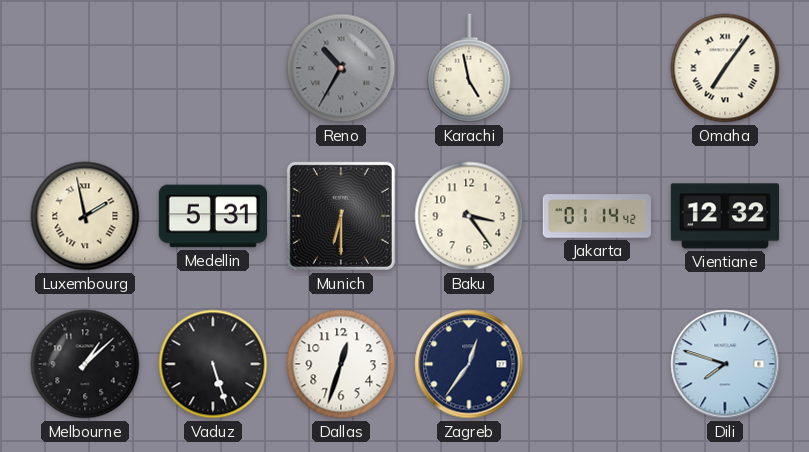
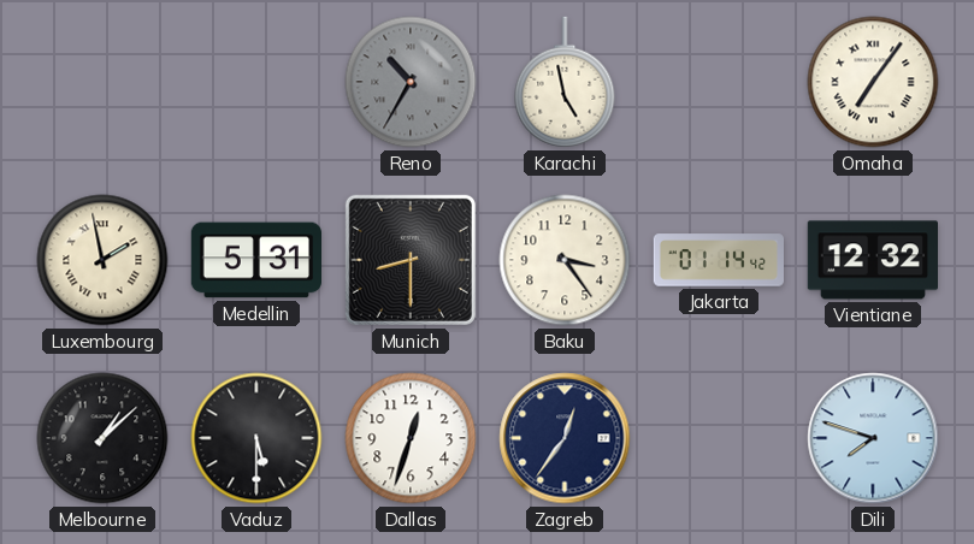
Munich: 6:30 -> 8:30
Vaduz: 5:27 -> 5:30
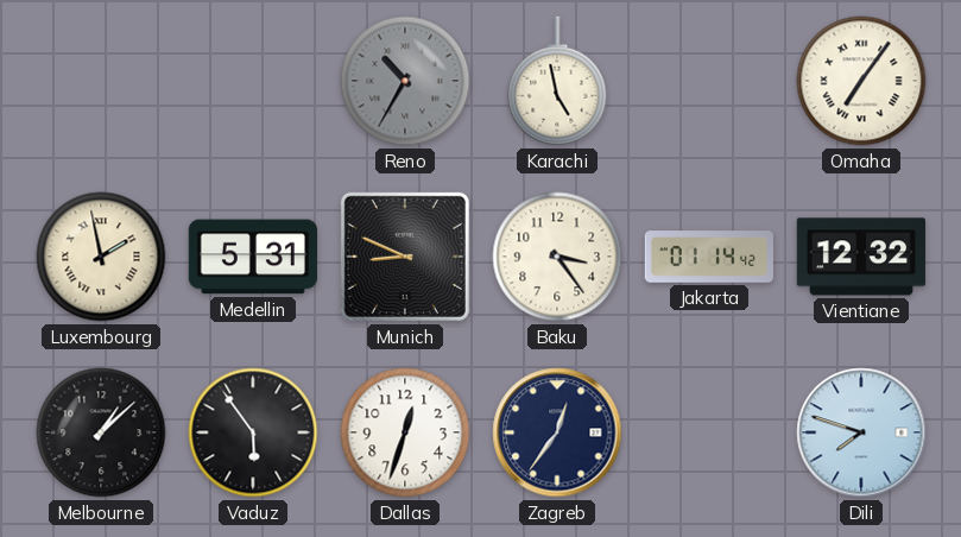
Munich: 8:30 -> 8:49
Vaduz: 5:30 -> 5:54
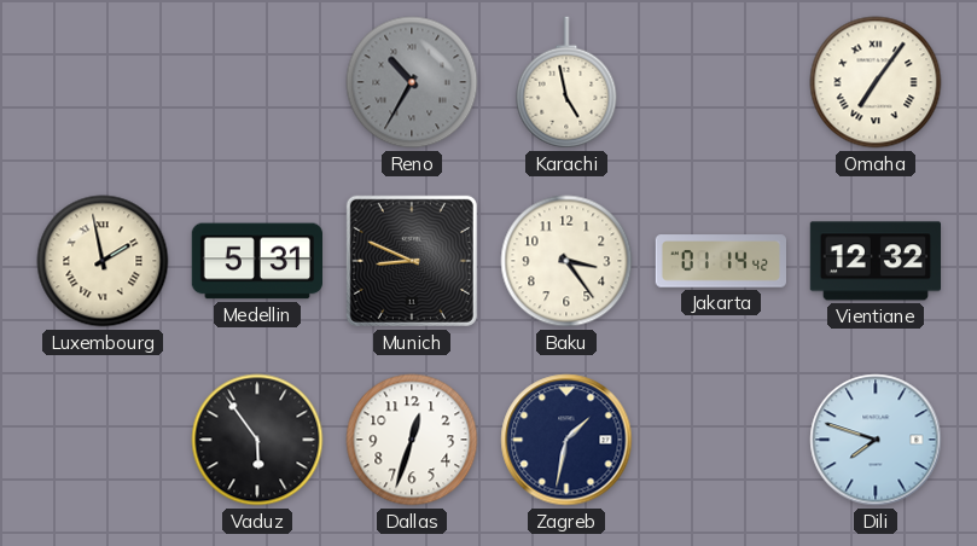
Melbourne: 1:08 -> none
Zagreb: 12:36 -> 1:32
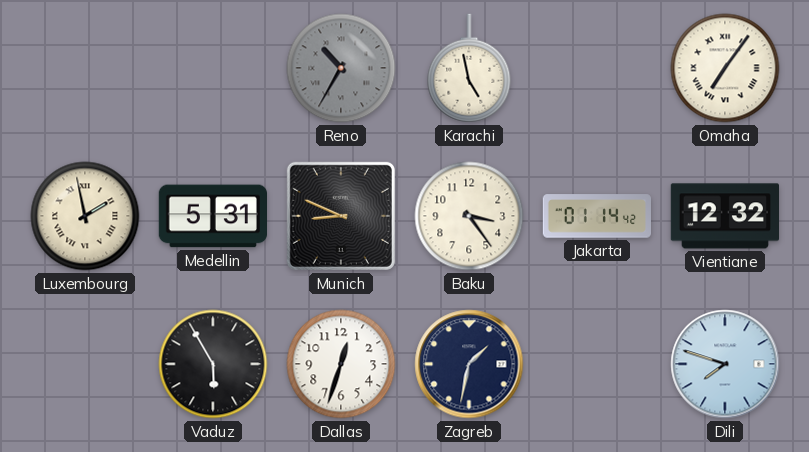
Vaduz: 5:54 -> 5:55
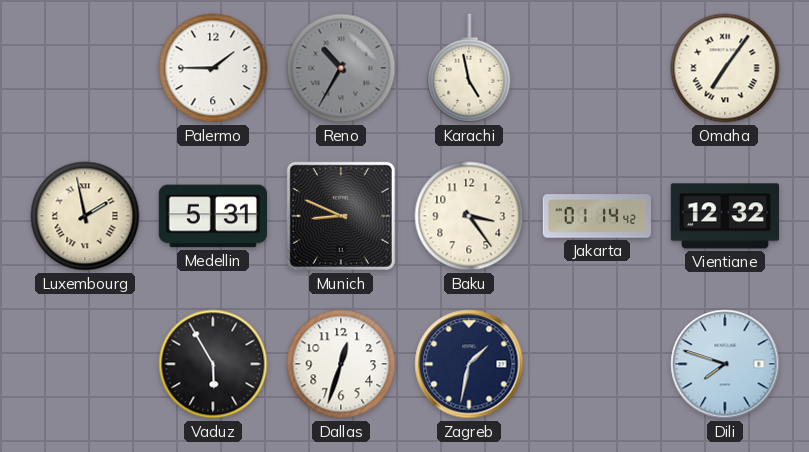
Palermo: none -> 1:45
